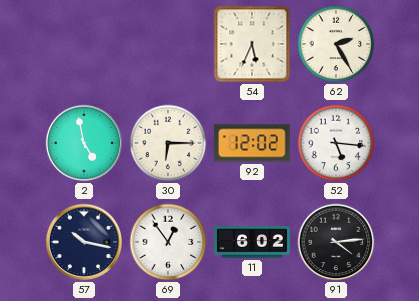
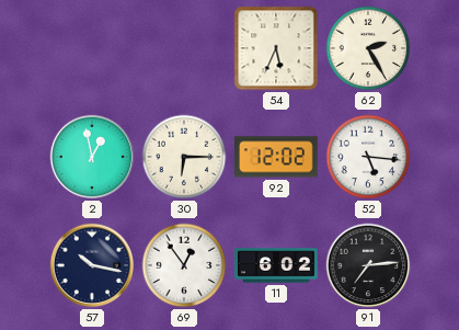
2: 4:58 -> 12:58
91: 4:14 -> 7:14
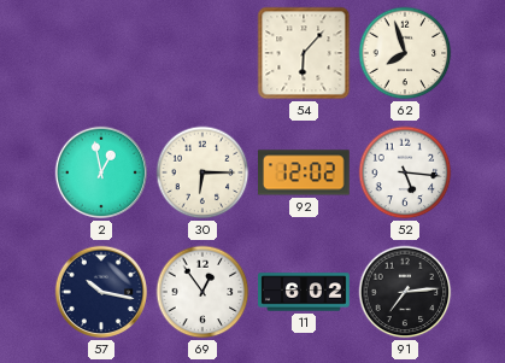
54: 5:34 -> 6:07
62: 2:25 -> 7:57
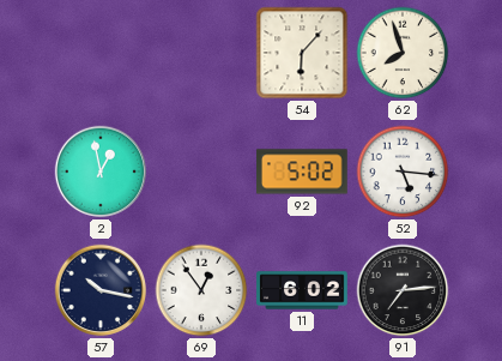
30: 6:15 -> none
92: 12:02 -> 5:02
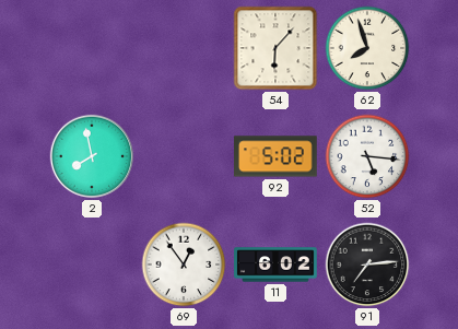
2: 12:58 -> 7:58
57: 10:17 -> none
